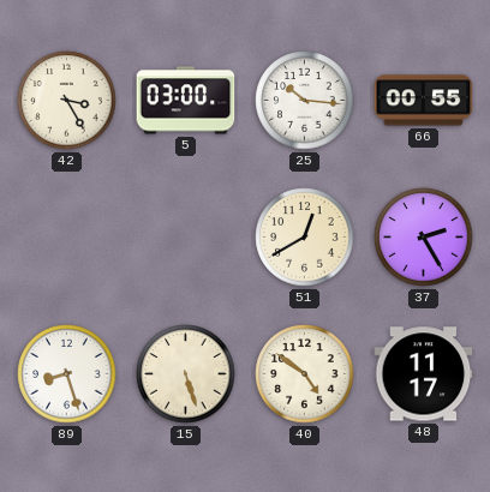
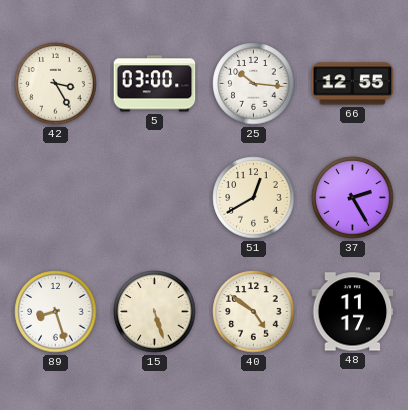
66: 00:55 -> 12:55
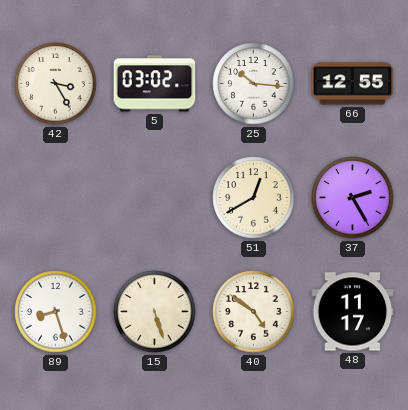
5: 03:00 -> 03:02
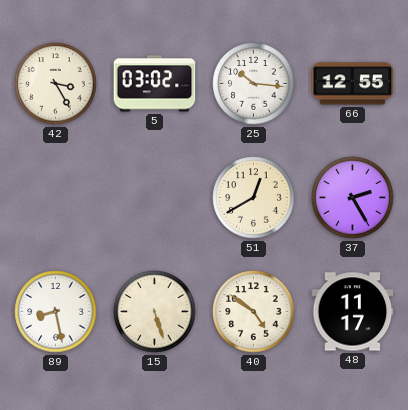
89: 8:27 -> 8:28
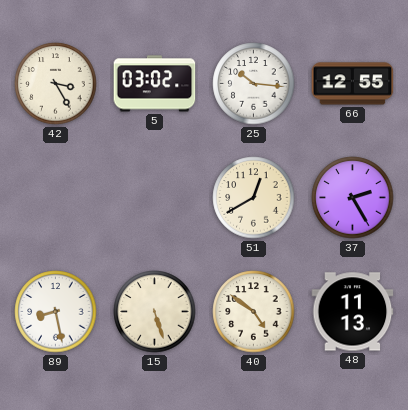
48: 11:17 -> 11:13
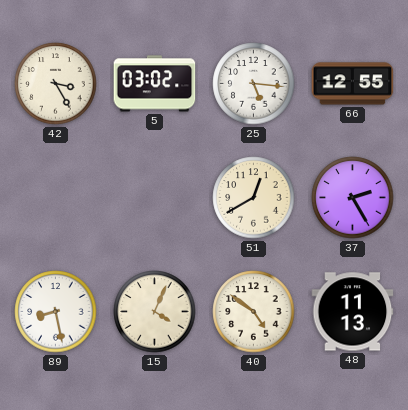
25: 10:16 -> 5:16
15: 5:27 -> 4:04
